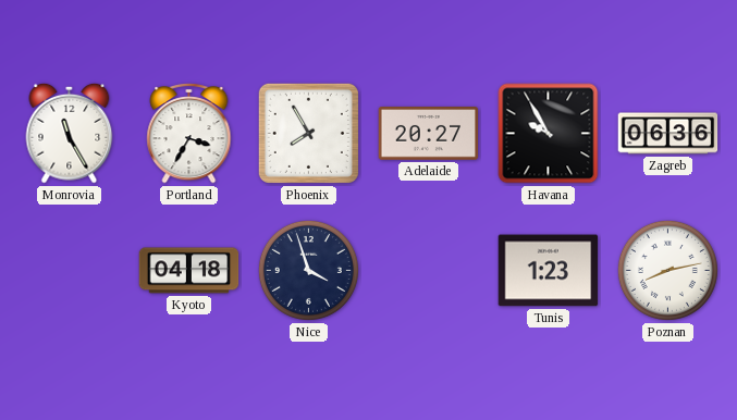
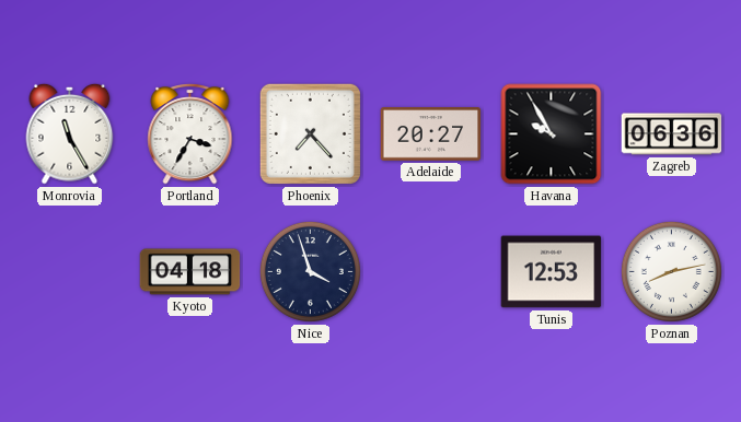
Phoenix: 7:55 -> 7:23
Tunis: 1:23 -> 12:53
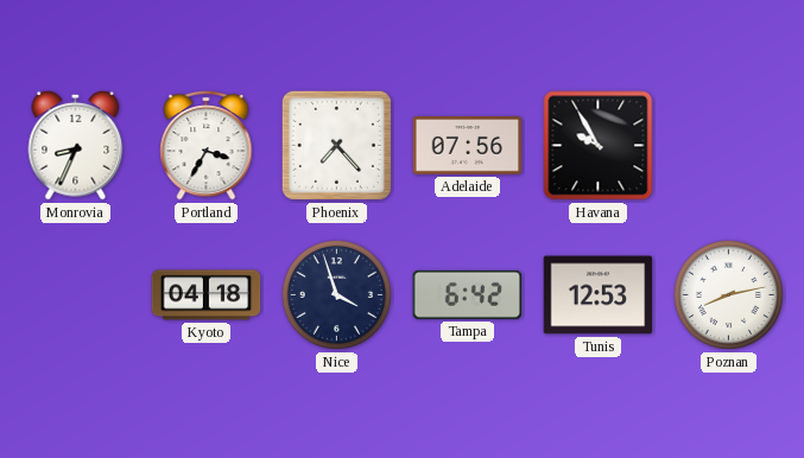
Monrovia: 11:25 -> 8:34
Adelaide: 20:27 -> 07:56
Zagreb: 06:36 -> none
Tampa: none -> 6:42
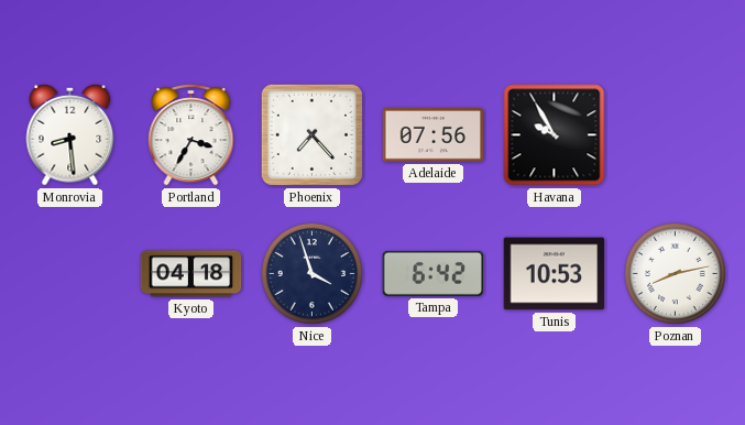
Monrovia: 8:34 -> 8:29
Tunis: 12:53 -> 10:53
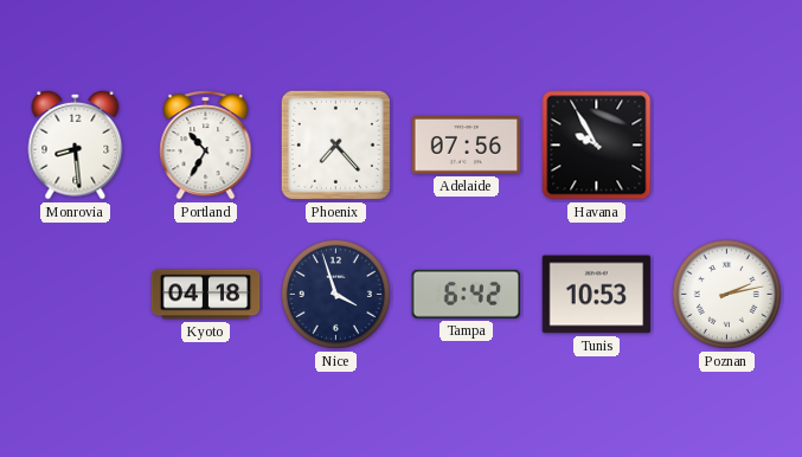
Portland: 3:35 -> 10:35
Poznan: 8:13 -> 2:13
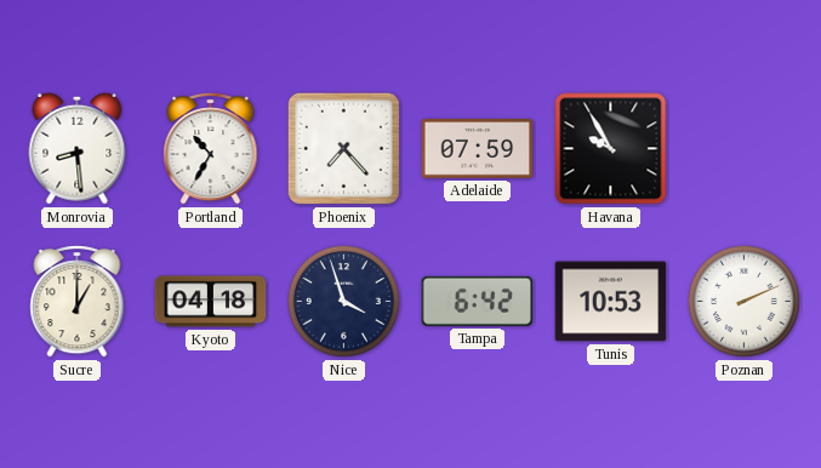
Adelaide: 07:56 -> 07:59
Sucre: none -> 1:00
Poznan: 2:13 -> 2:11
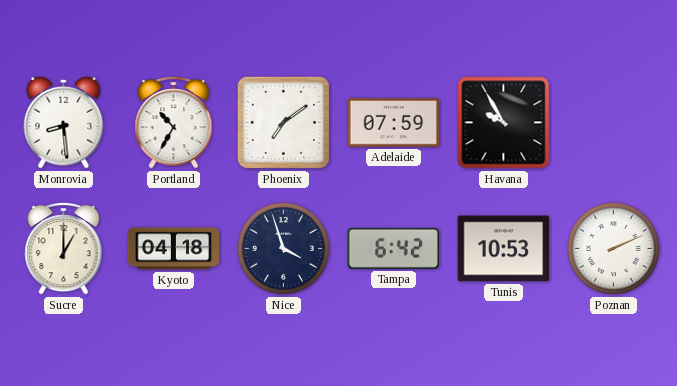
Phoenix: 7:23 -> 7:09
